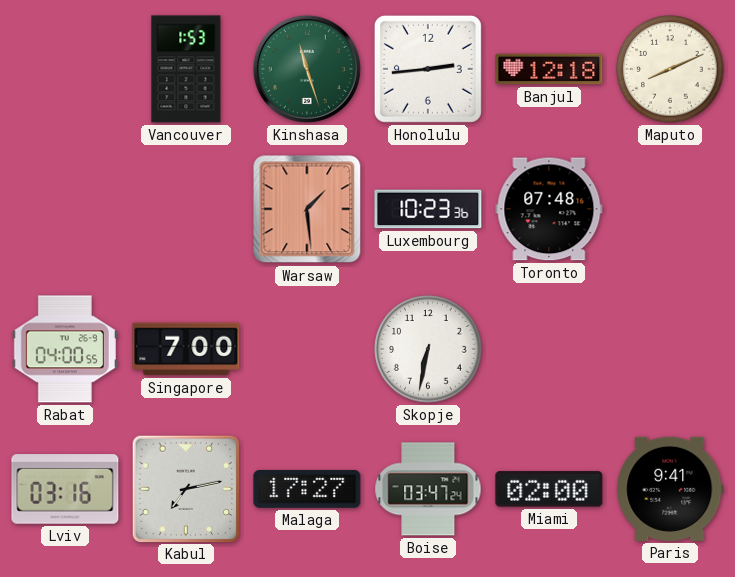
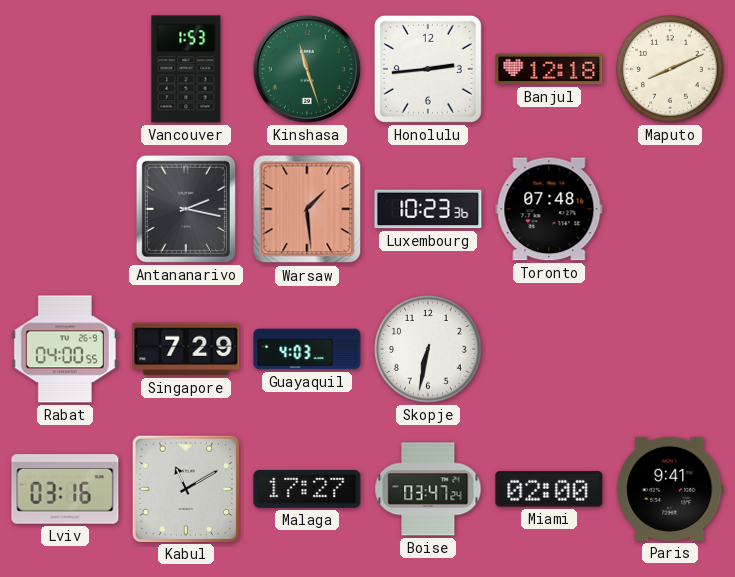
Antananarivo: none -> 2:17
Singapore: 7:00 -> 7:29
Guayaquil: none -> 4:03
Kabul: 7:13 -> 11:10
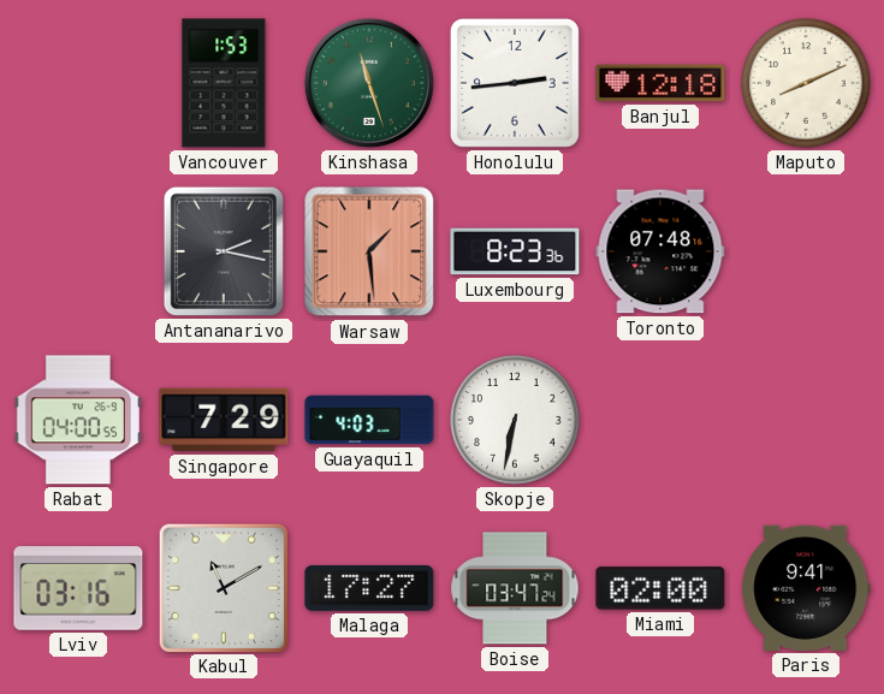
Luxembourg: 10:23 -> 8:23
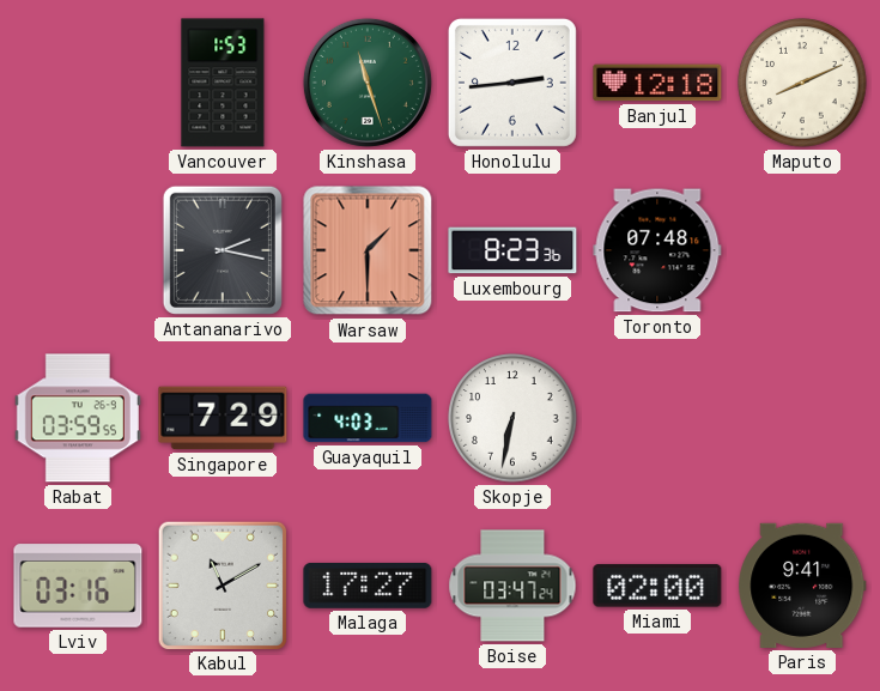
Warsaw: 1:29 -> 1:30
Rabat: 04:00 -> 03:59
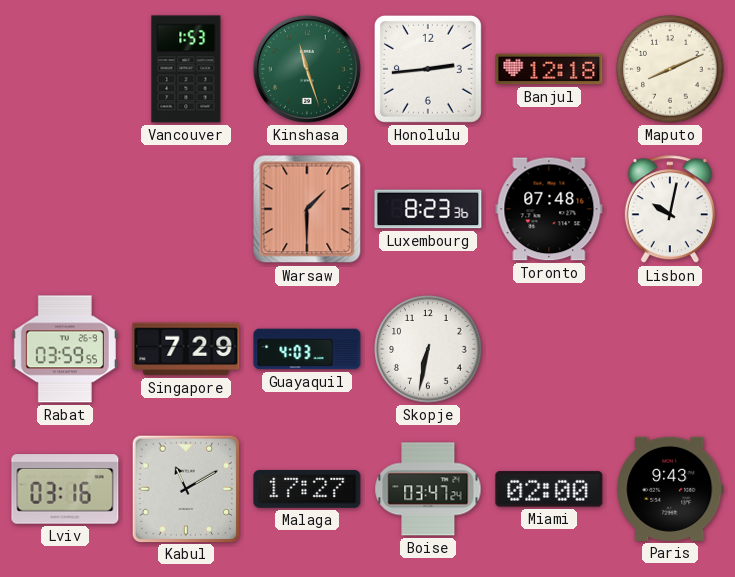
Antananarivo: 2:17 -> none
Lisbon: none -> 10:02
Paris: 9:41 -> 9:43
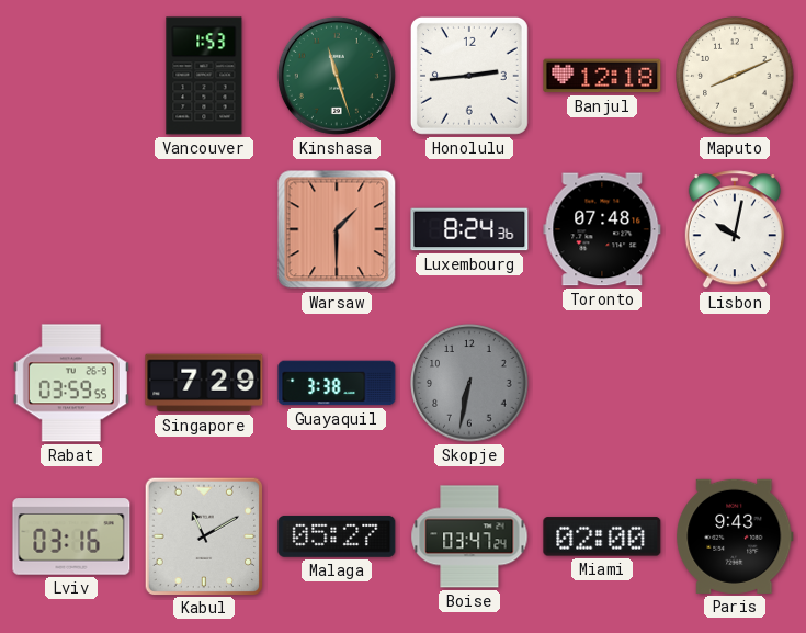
Luxembourg: 8:23 -> 8:24
Guayaquil: 4:03 -> 3:38
Skopje dial: white -> grey
Malaga: 17:27 -> 05:27
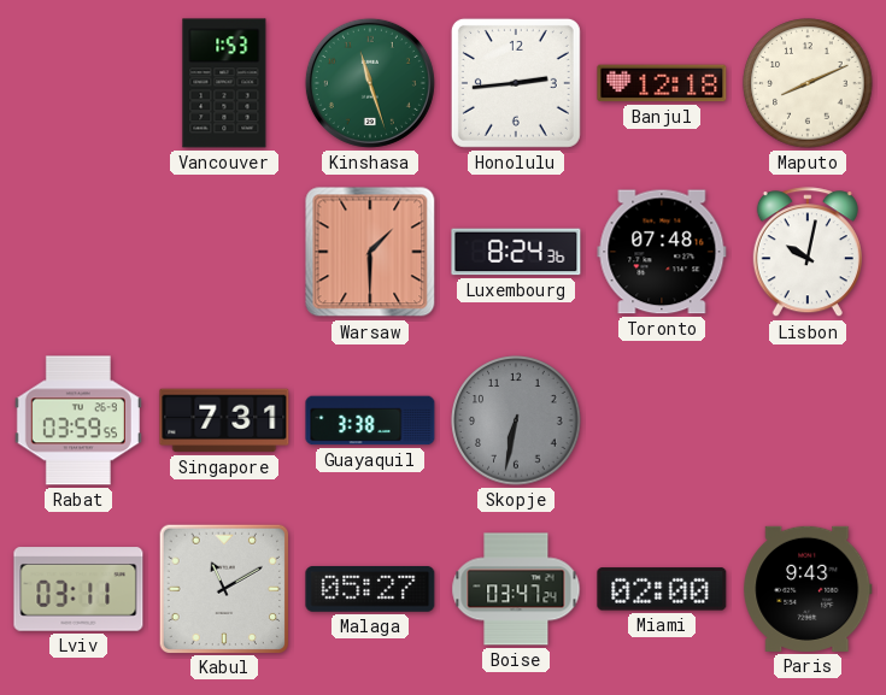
Singapore: 7:29 -> 7:31
Lviv: 03:16 -> 03:11
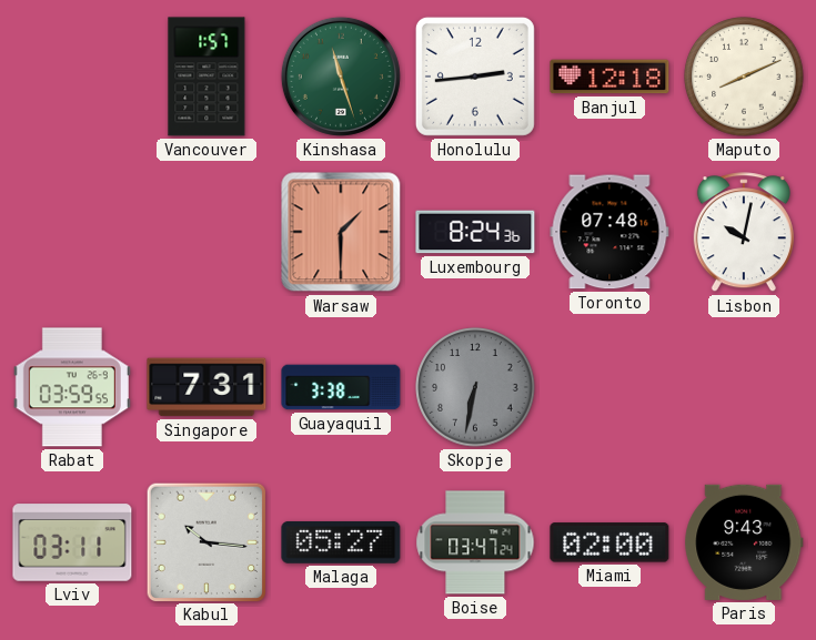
Vancouver: 1:53 -> 1:57
Kabul: 11:10 -> 10:16
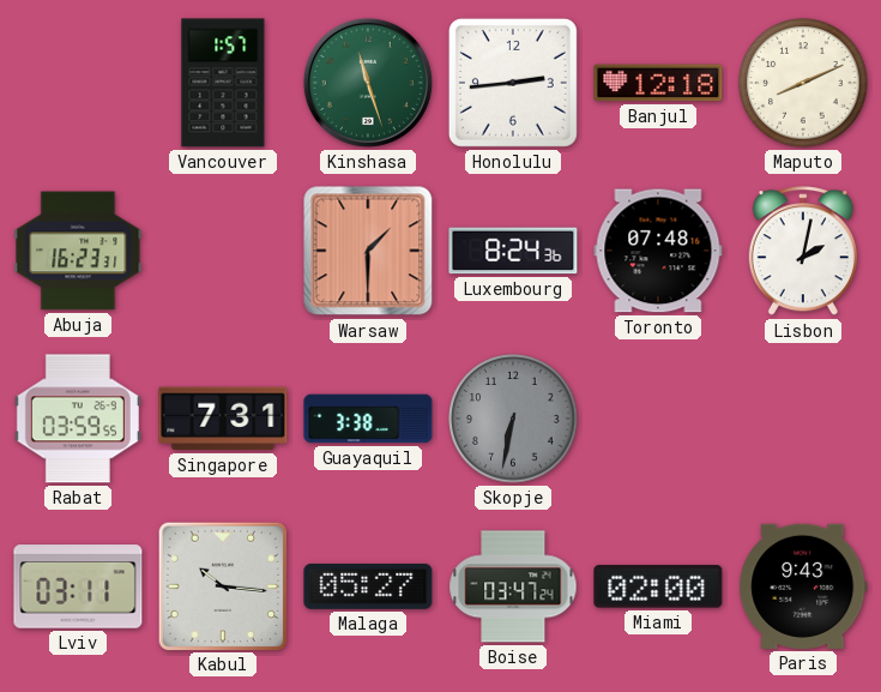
Abuja: none -> 16:23
Lisbon: 10:02 -> 2:02
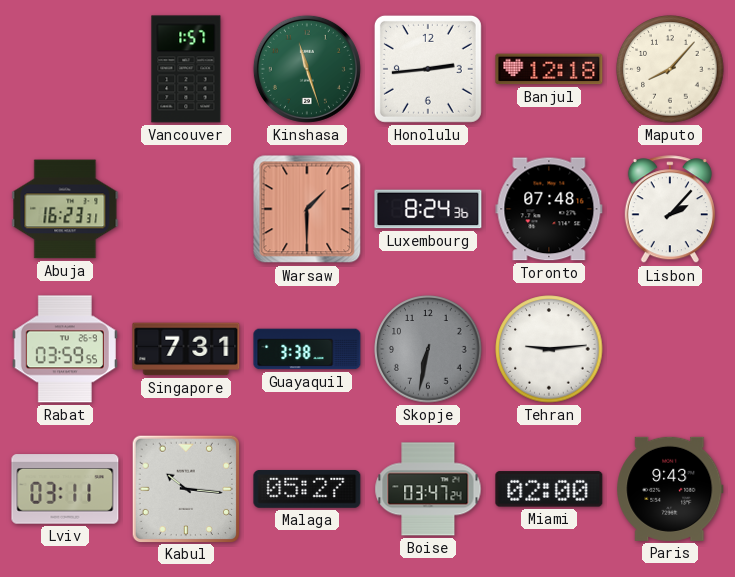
Maputo: 8:11 -> 8:07
Lisbon: 2:02 -> 2:07
Tehran: none -> 9:14
